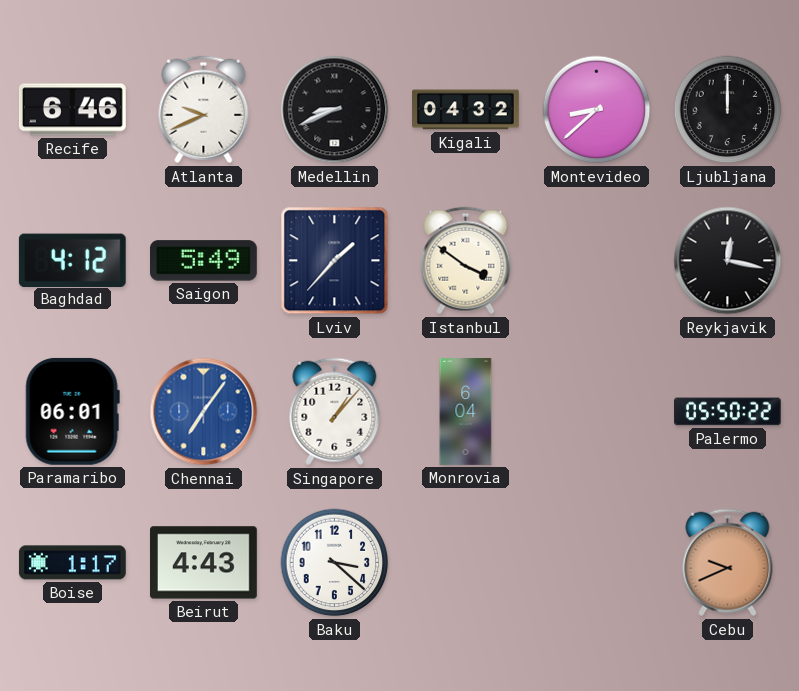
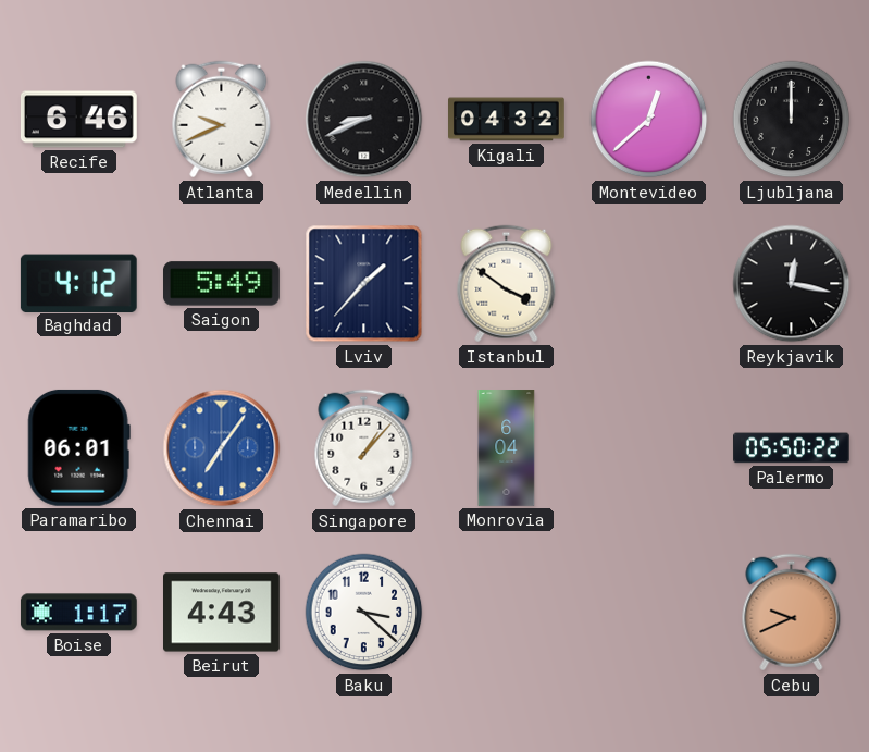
Montevideo: 8:38 -> 12:38
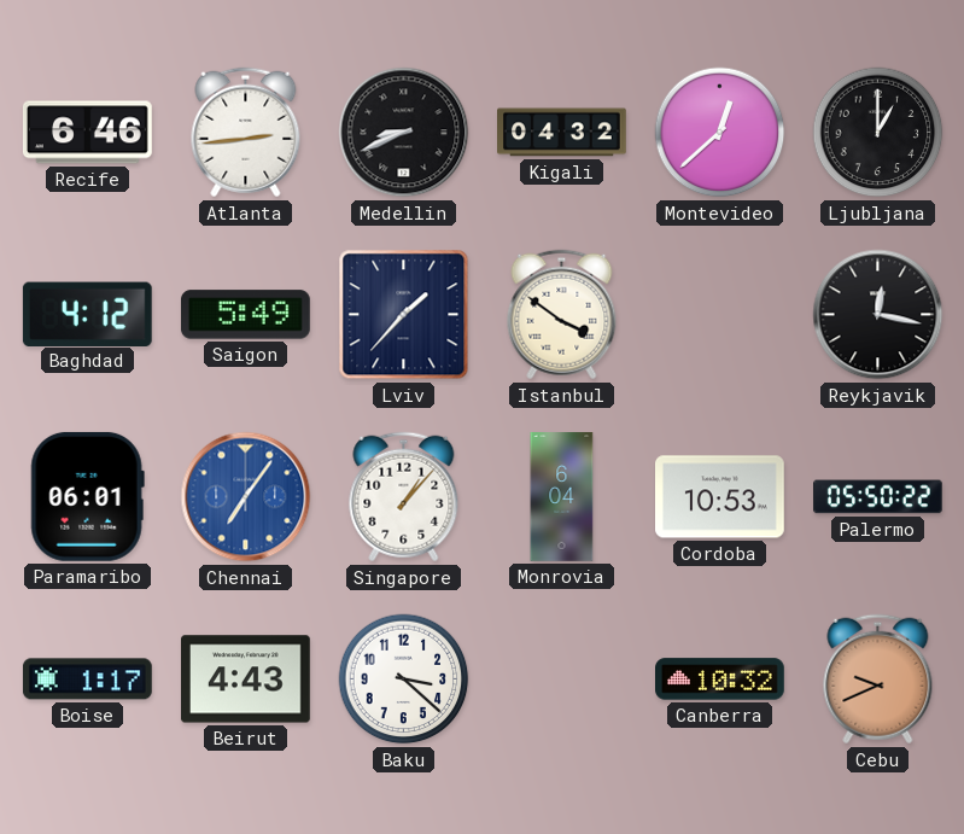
Atlanta: 9:41 -> 2:44
Ljubljana: 12:00 -> 1:00
Cordoba: none -> 10:53
Canberra: none -> 10:32
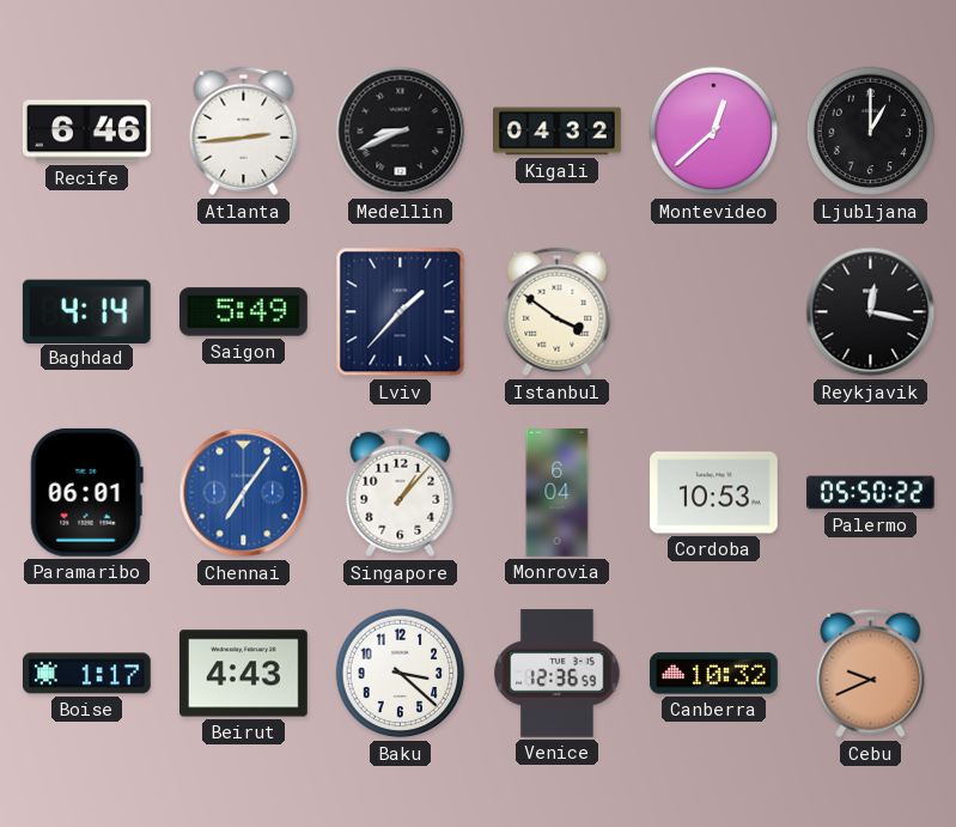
Baghdad: 4:12 -> 4:14
Venice: none -> 12:36
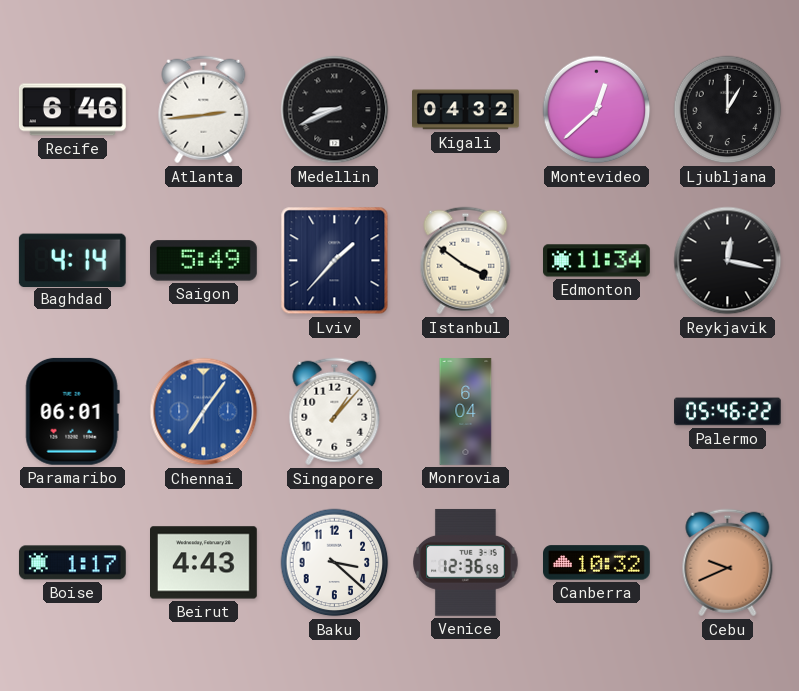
Edmonton: none -> 11:34
Cordoba: 10:53 -> none
Palermo: 05:50 -> 05:46
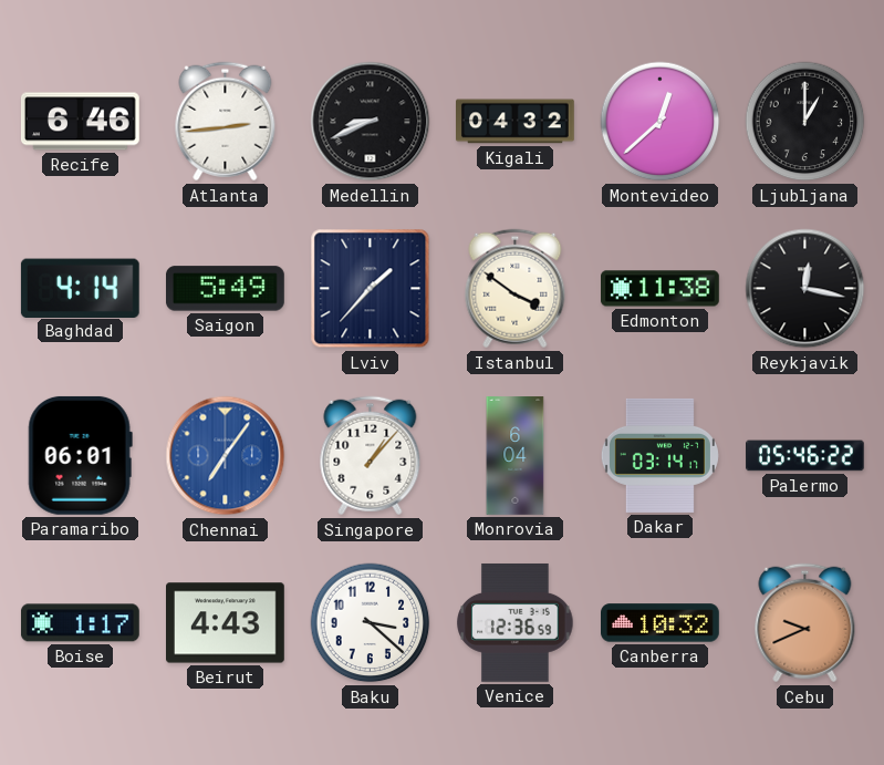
Edmonton: 11:34 -> 11:38
Dakar: none -> 03:14
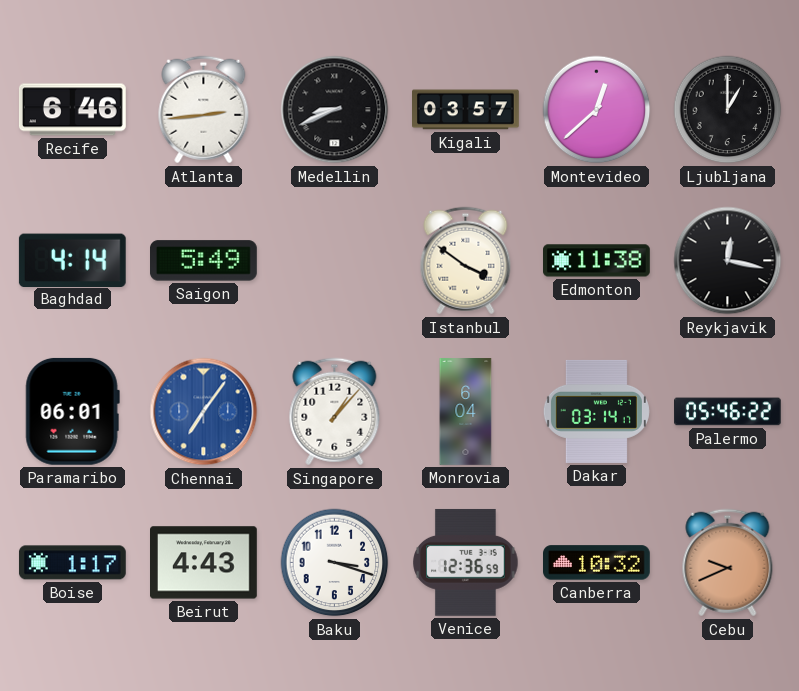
Kigali: 04:32 -> 03:57
Lviv: 1:37 -> none
Baku: 3:22 -> 3:18
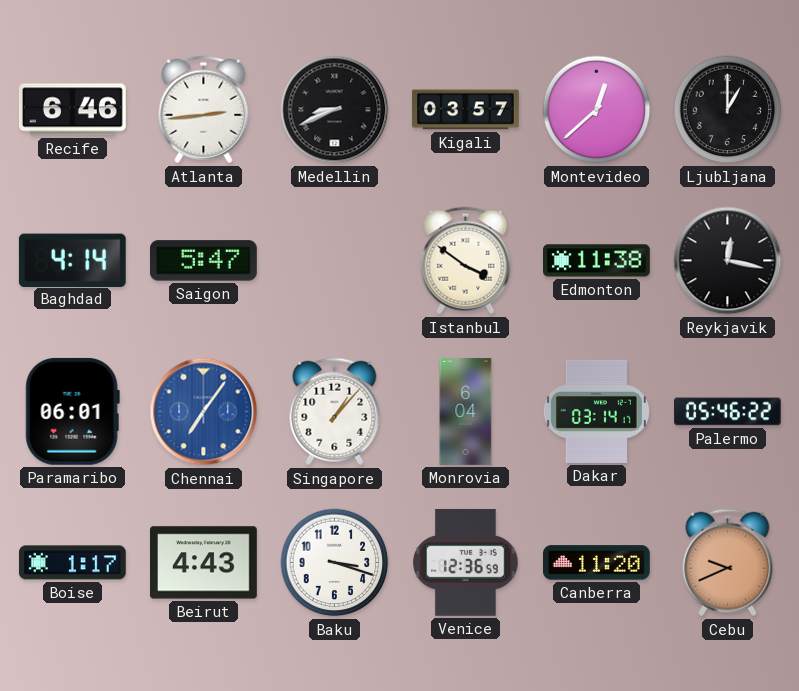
Saigon: 5:49 -> 5:47
Canberra: 10:32 -> 11:20
